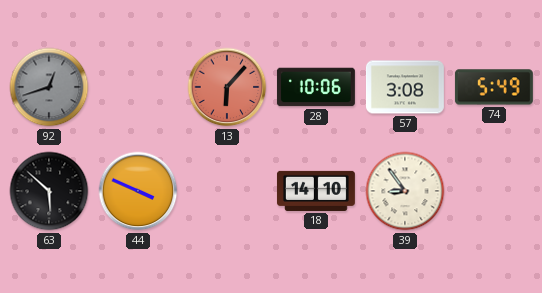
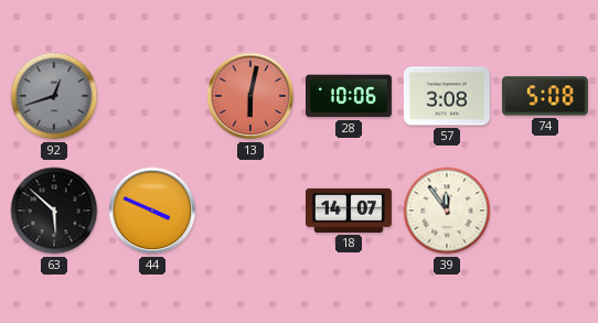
13: 6:07 -> 6:02
74: 5:49 -> 5:08
18: 14:10 -> 14:07
39: 8:54 -> 11:54
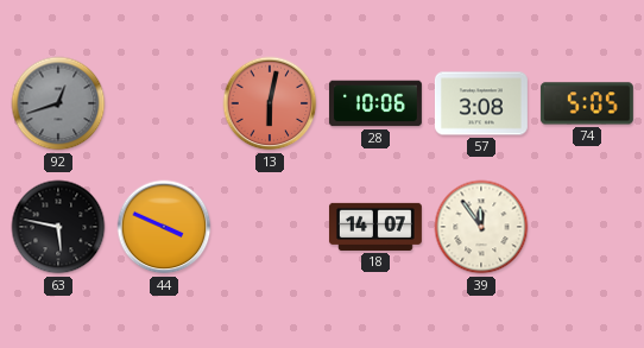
74: 5:08 -> 5:05
63: 5:52 -> 5:47
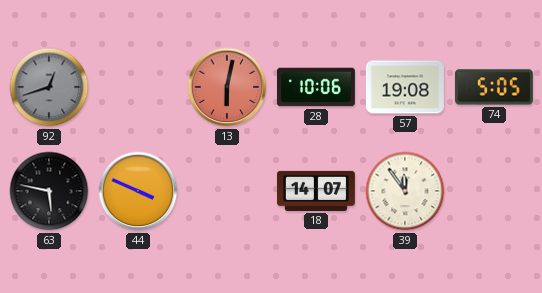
57: 3:08 -> 19:08
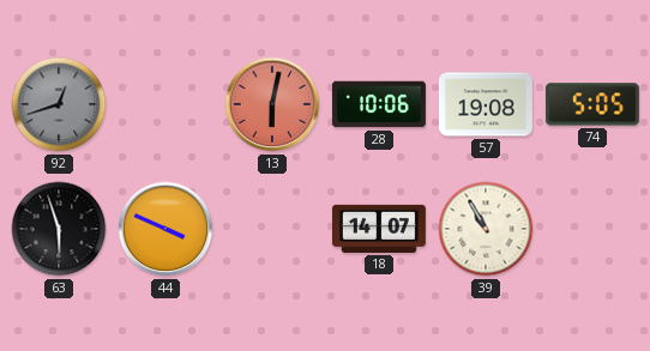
63: 5:47 -> 5:57
39: 11:54 -> 10:55
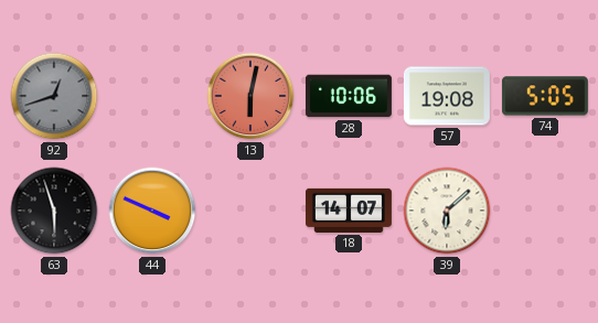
39: 10:55 -> 6:08
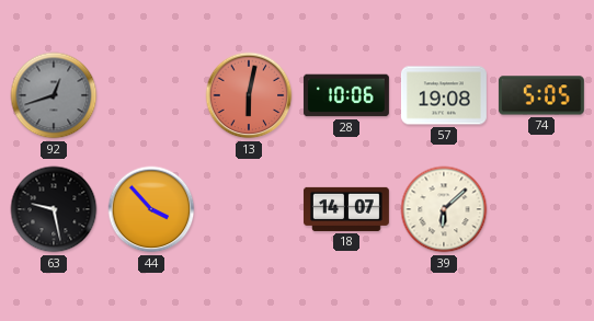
63: 5:57 -> 9:28
44: 3:49 -> 3:53
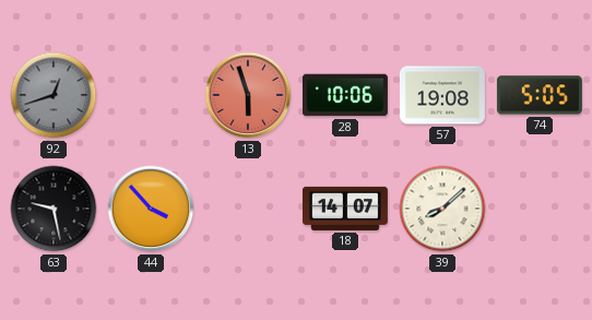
13: 6:02 -> 5:57
39: 6:08 -> 8:08
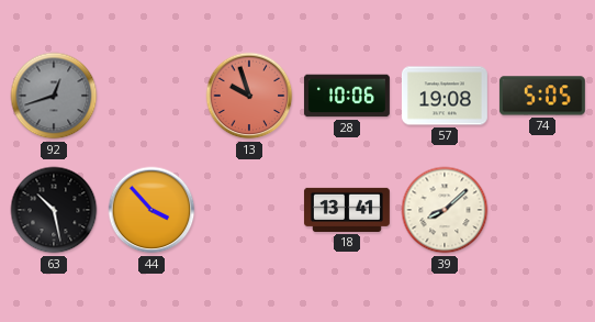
13: 5:57 -> 9:57
63: 9:28 -> 10:28
18: 14:07 -> 13:41
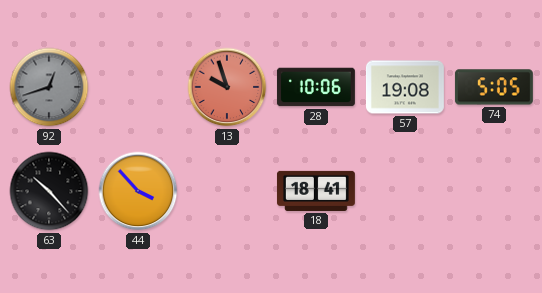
63: 10:28 -> 10:23
18: 13:41 -> 18:41
39: 8:08 -> none
